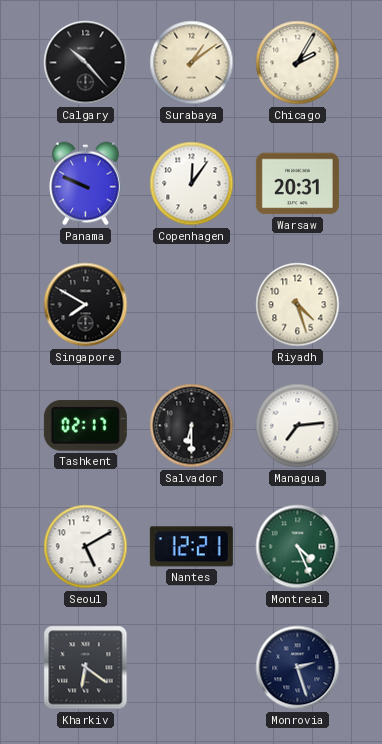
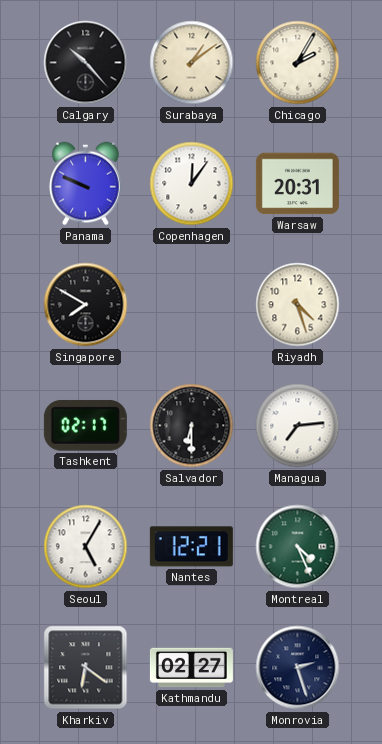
Seoul: 5:10 -> 5:05
Kathmandu: none -> 02:27
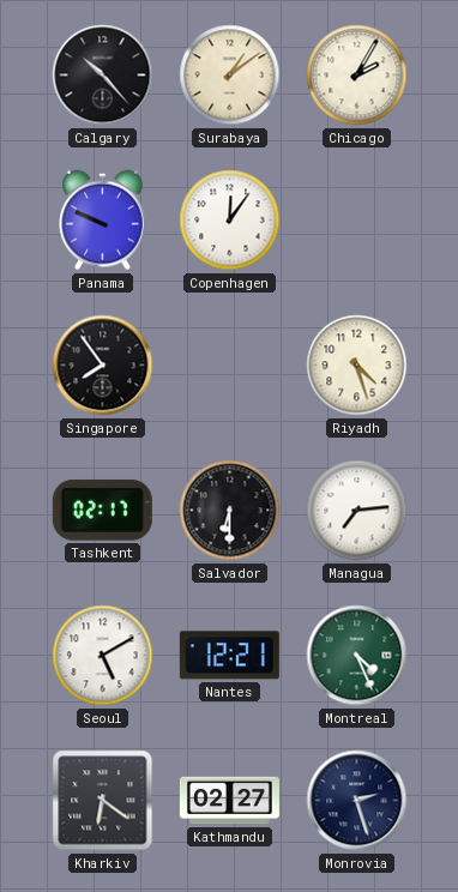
Warsaw: 20:31 -> none
Singapore: 7:50 -> 7:54
Seoul: 5:05 -> 5:10
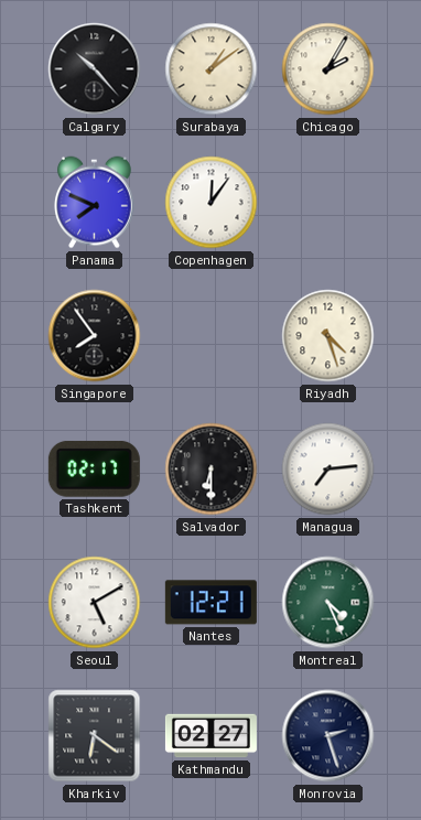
Panama: 9:49 -> 7:49
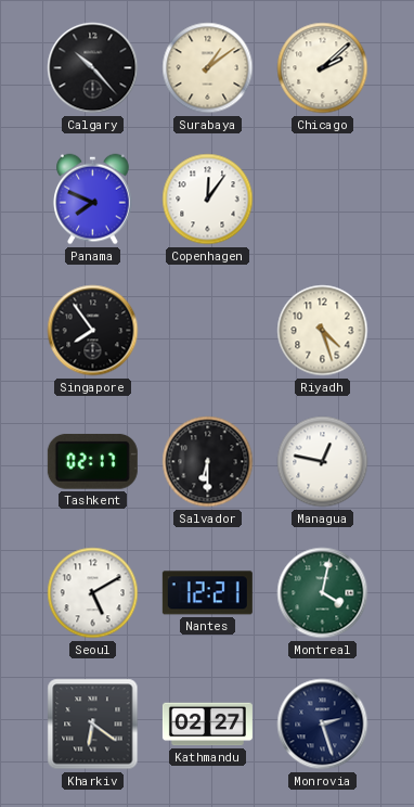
Chicago: 2:05 -> 2:08
Managua: 7:14 -> 12:47
Montreal: 4:26 -> 4:02
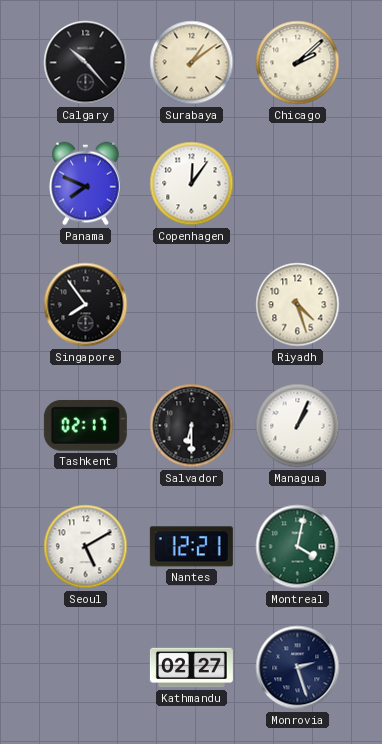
Managua: 12:47 -> 1:04
Kharkiv: 6:21 -> none
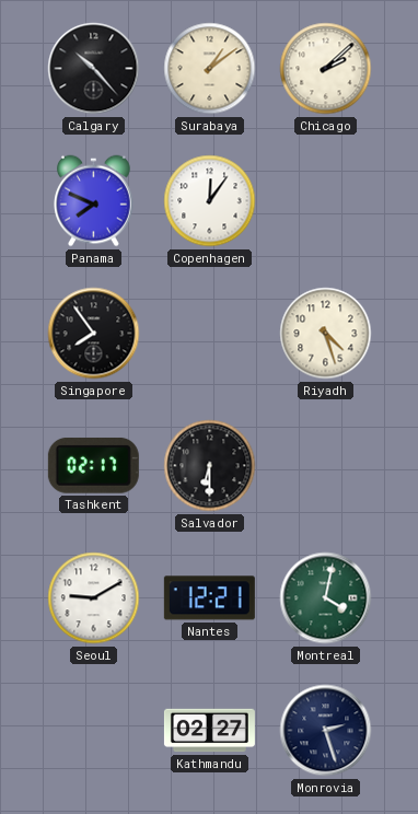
Managua: 1:04 -> none
Seoul: 5:10 -> 9:10
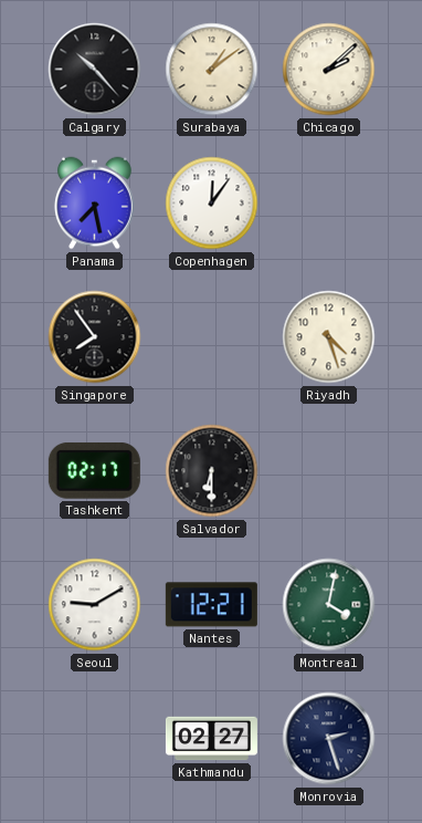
Panama: 7:49 -> 7:28
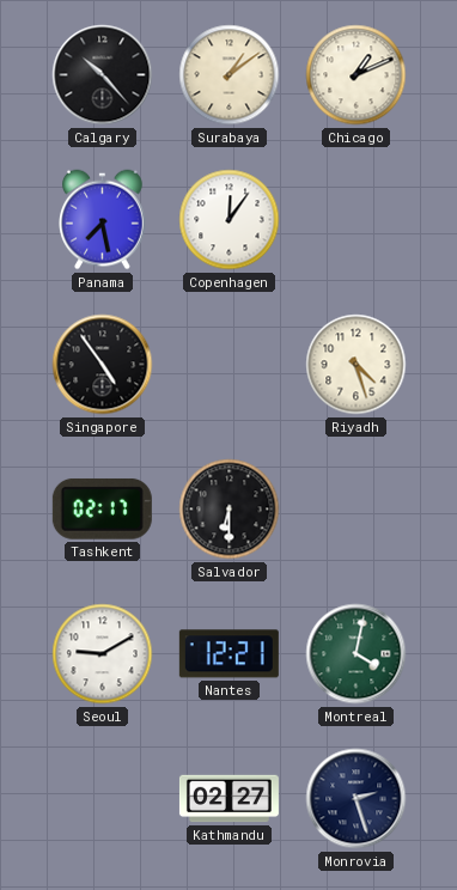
Chicago: 2:08 -> 1:11
Singapore: 7:54 -> 4:54
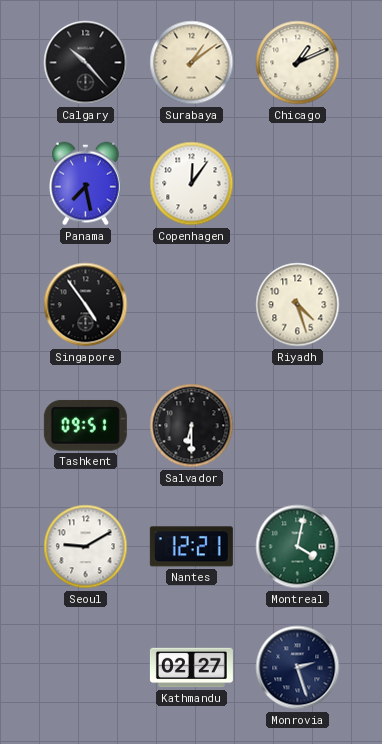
Tashkent: 02:17 -> 09:51
